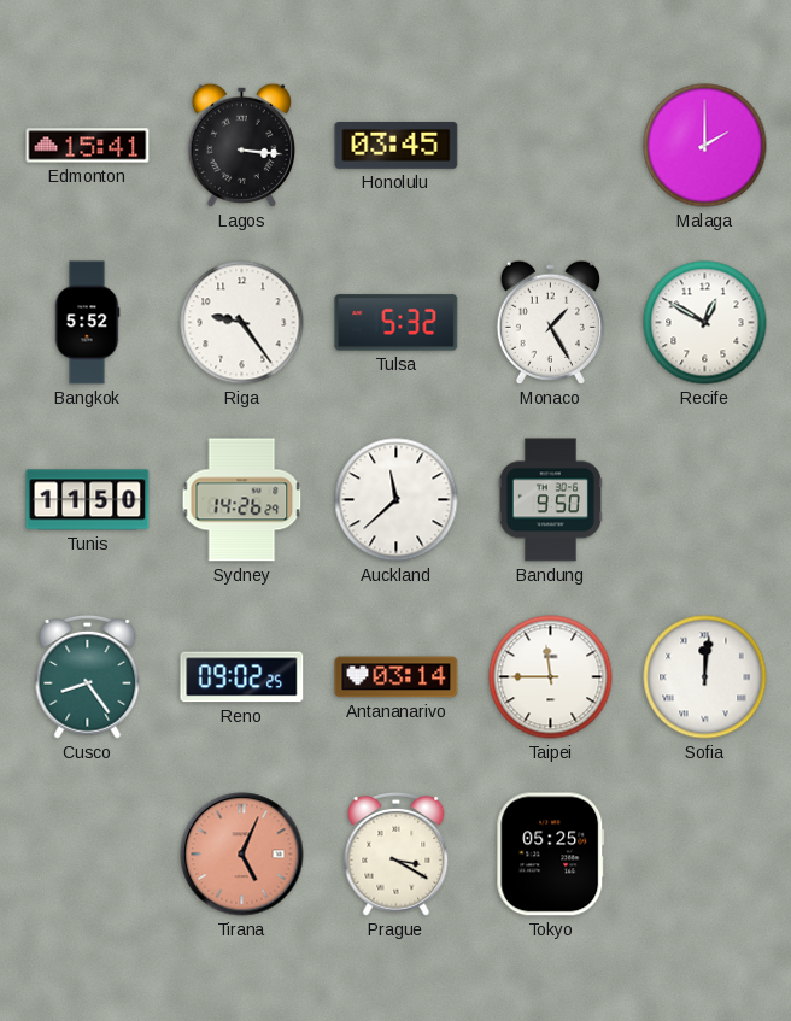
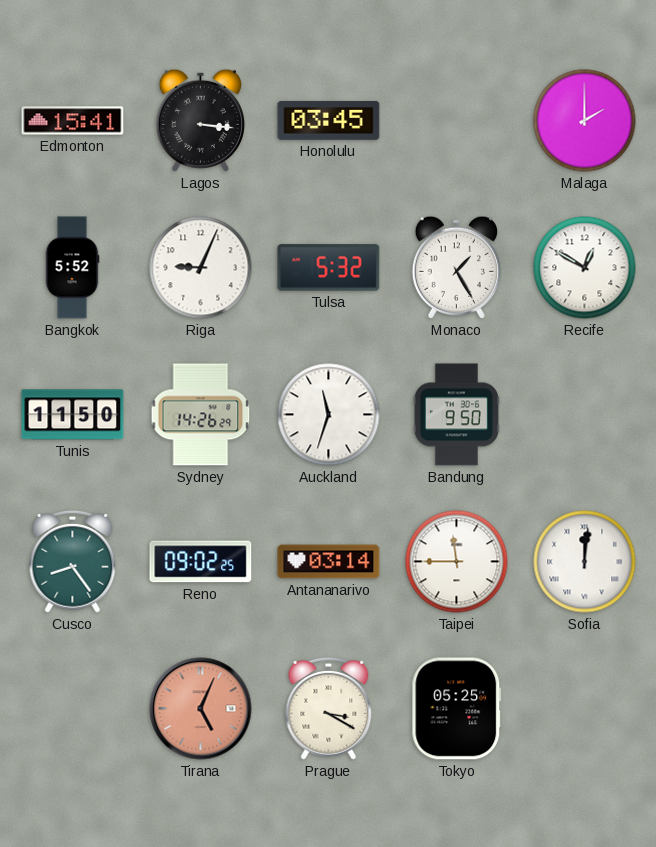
Riga: 9:24 -> 9:04
Auckland: 11:38 -> 11:33
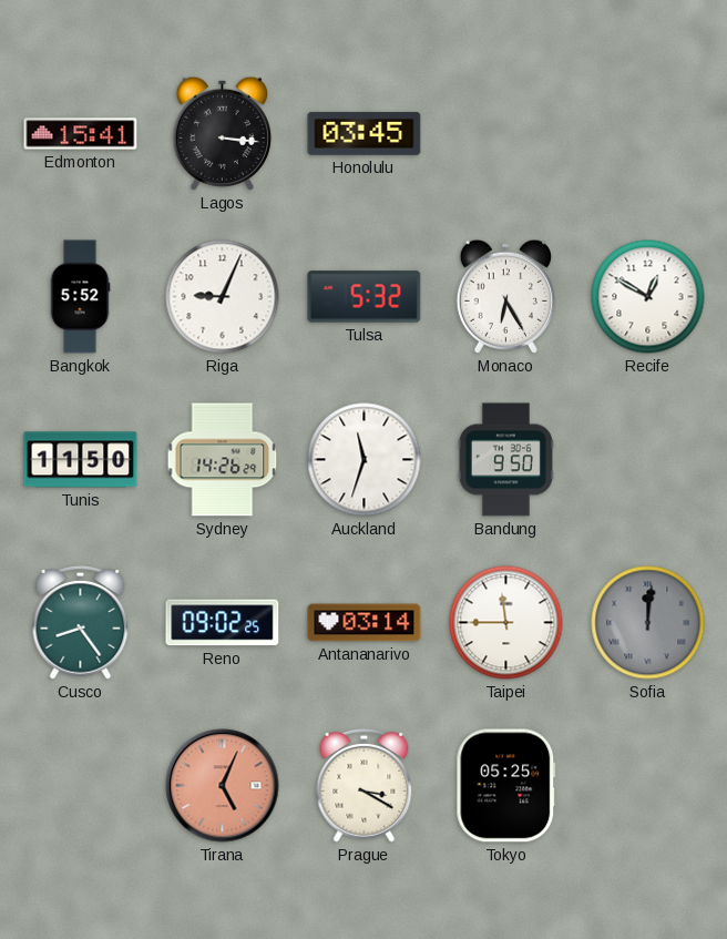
Malaga: 2:00 -> none
Monaco: 1:25 -> 6:25
Sofia dial: white -> grey
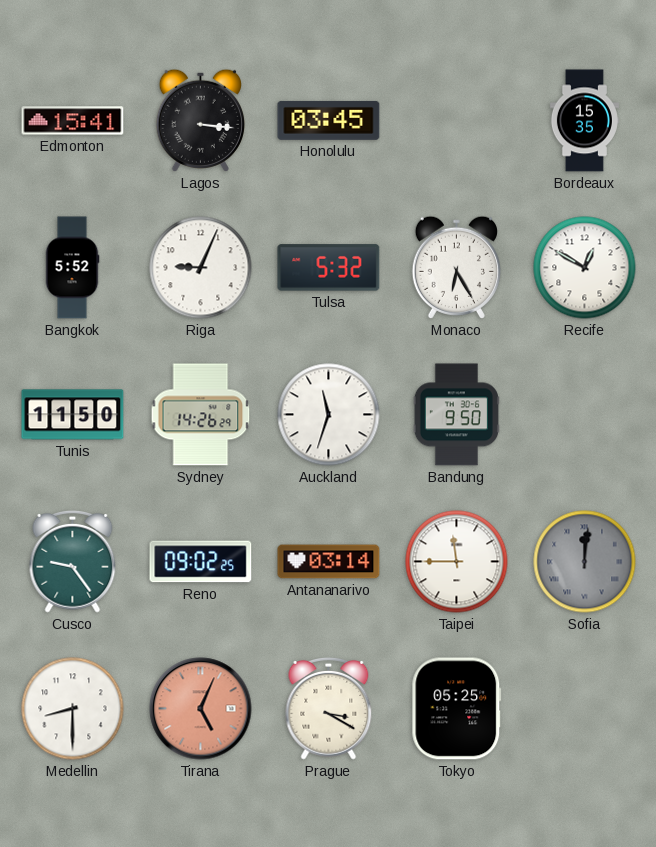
Bordeaux: none -> 15:35
Cusco: 8:24 -> 9:24
Medellin: none -> 8:30
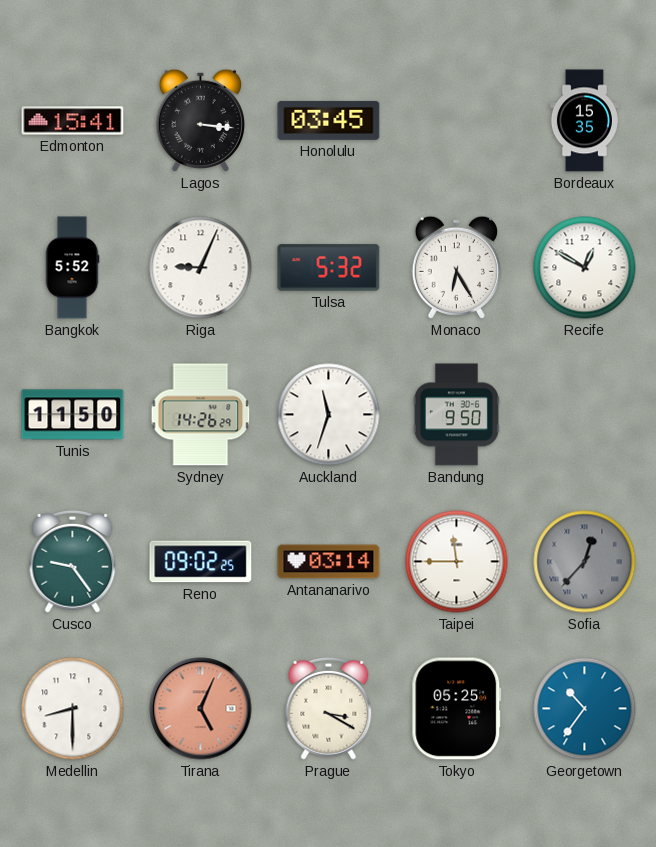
Sofia: 12:01 -> 12:37
Georgetown: none -> 10:36
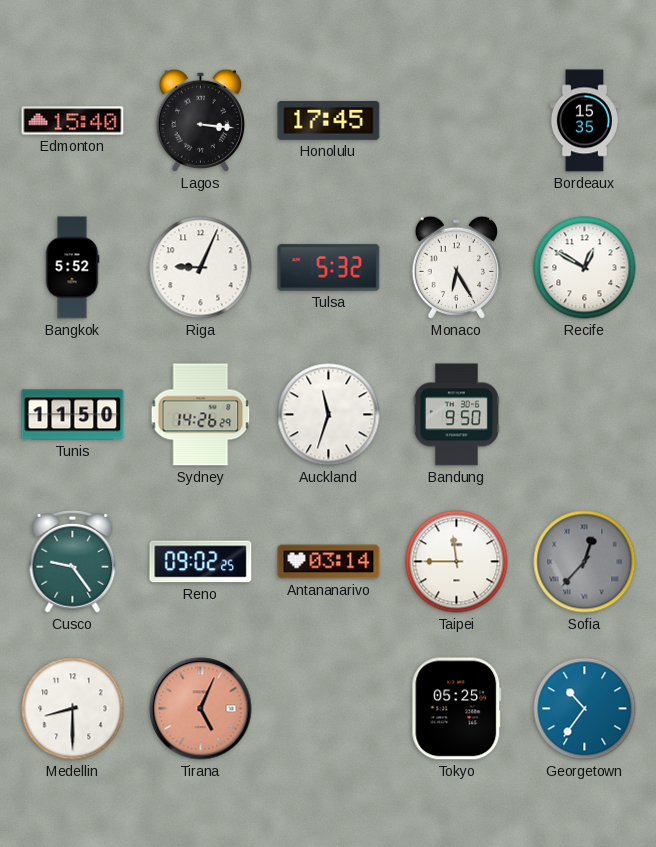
Edmonton: 15:41 -> 15:40
Honolulu: 03:45 -> 17:45
Prague: 3:20 -> none
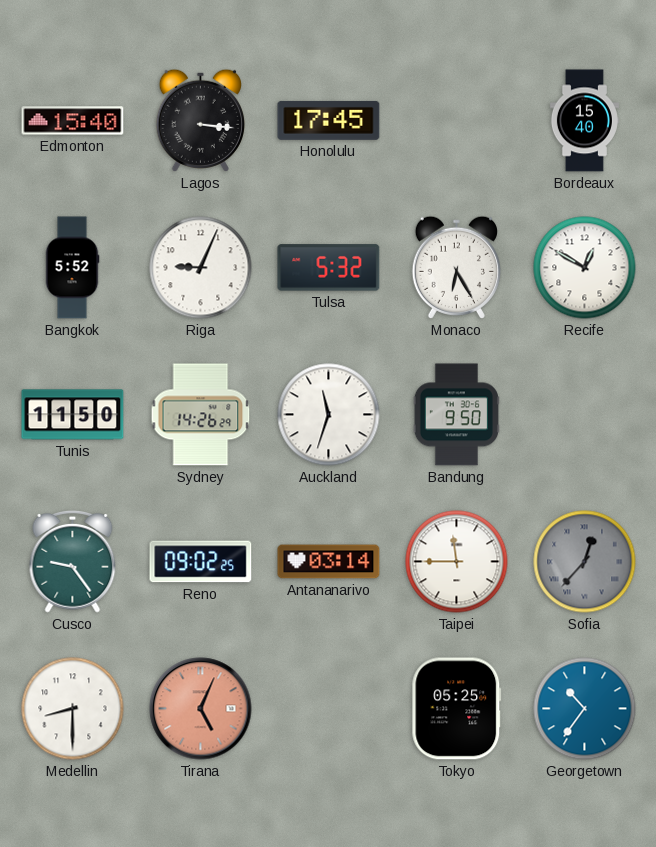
Bordeaux: 15:35 -> 15:40
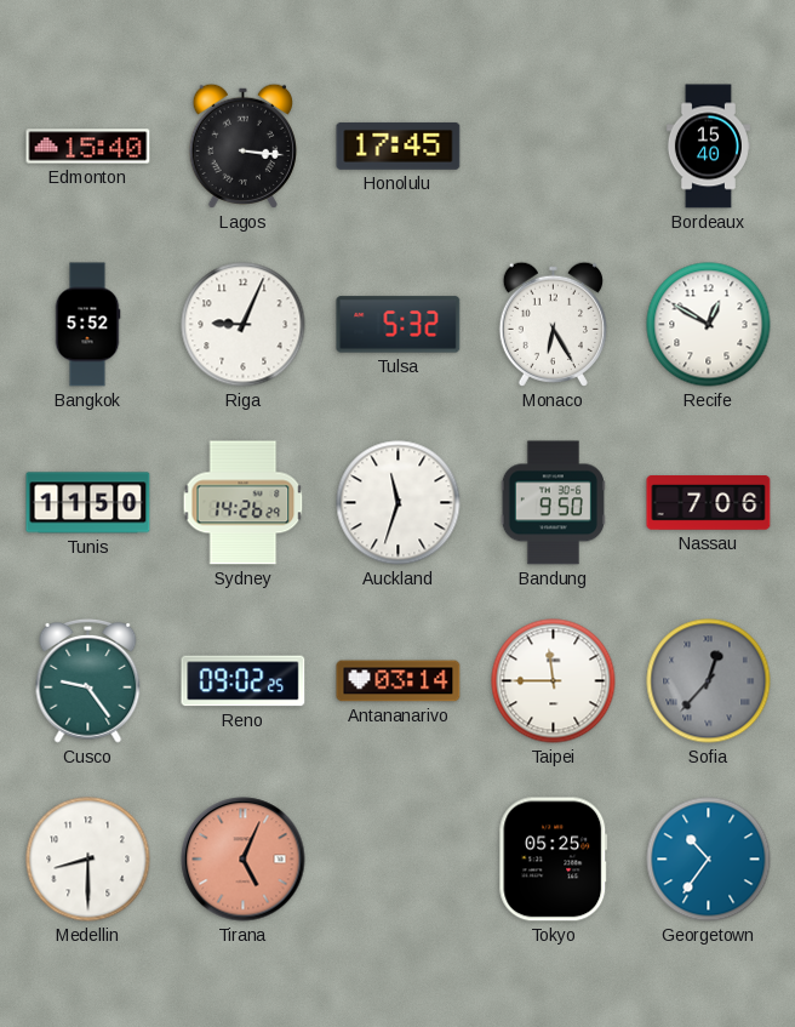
Nassau: none -> 7:06
